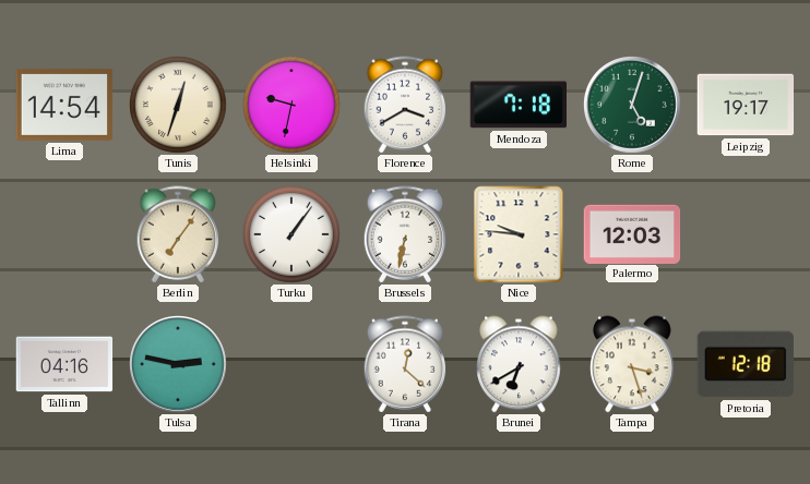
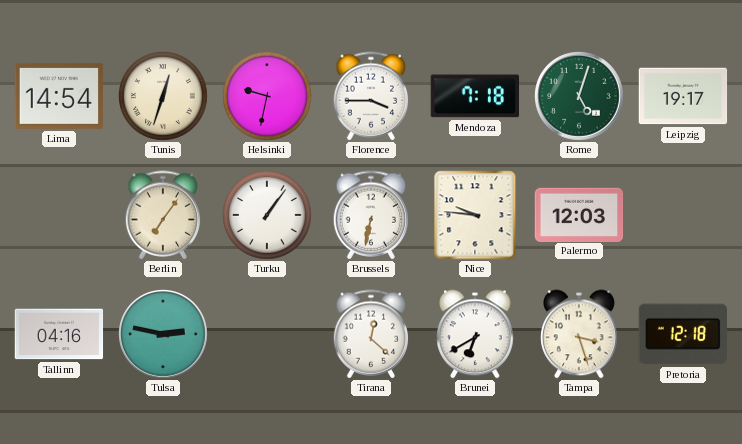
Florence: 3:40 -> 3:45
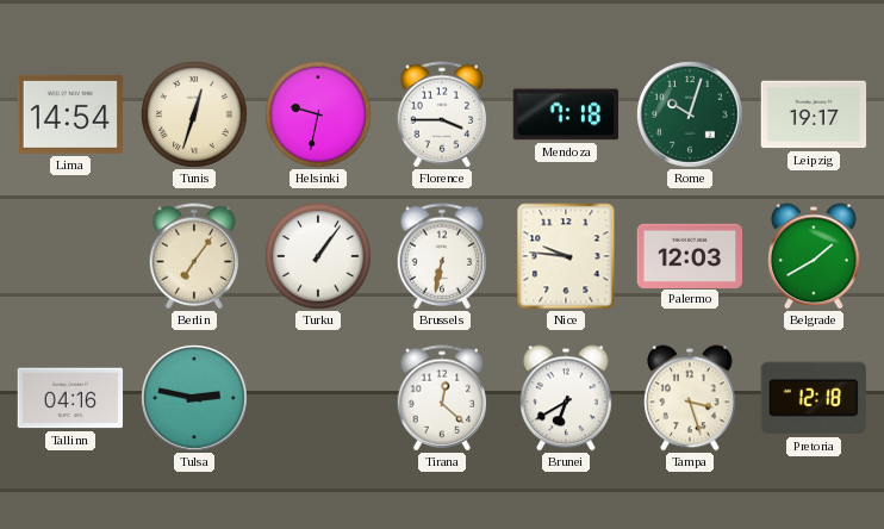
Rome: 5:03 -> 10:03
Belgrade: none -> 1:40
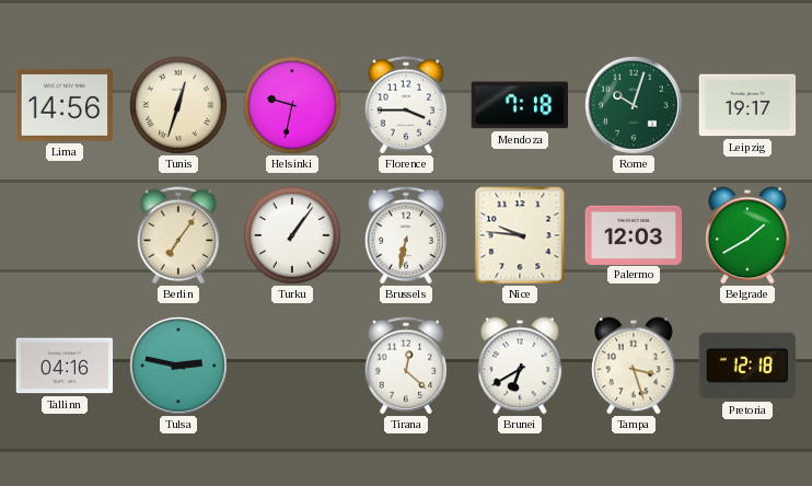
Lima: 14:54 -> 14:56
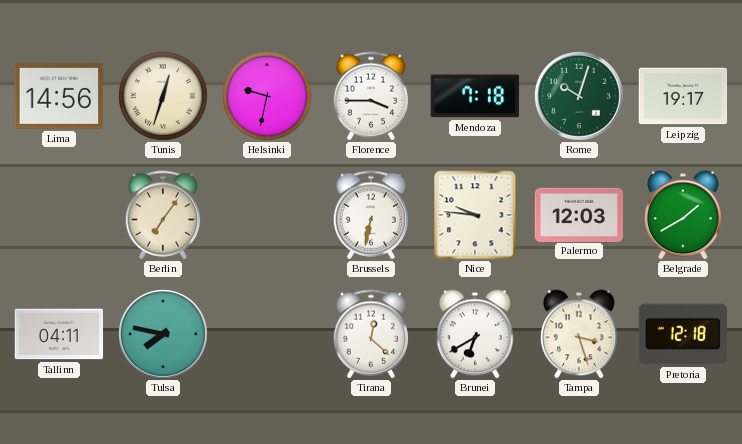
Turku: 1:06 -> none
Tallinn: 04:16 -> 04:11
Tulsa: 2:47 -> 7:47
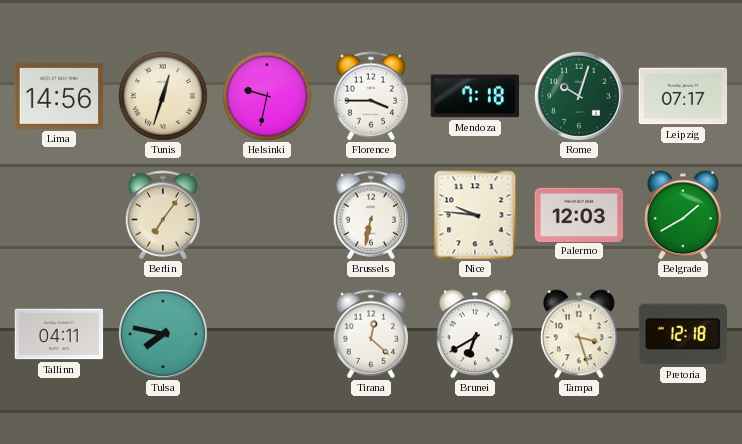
Leipzig: 19:17 -> 07:17
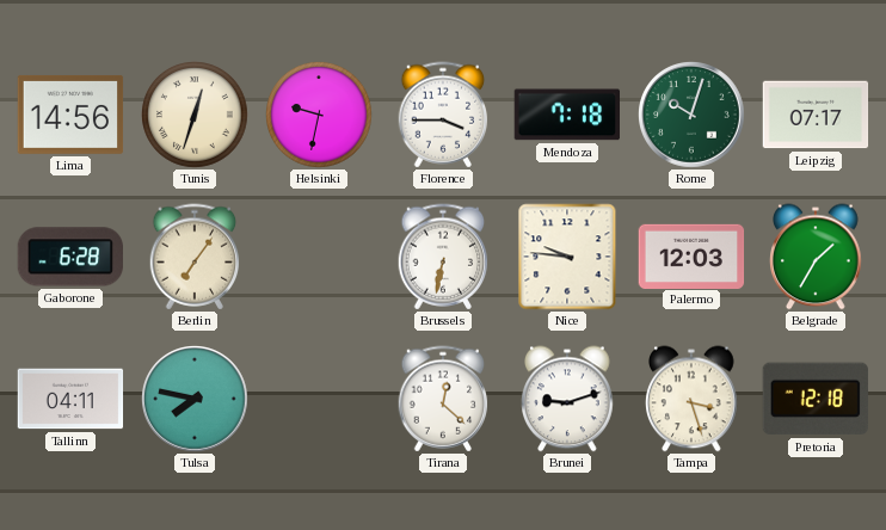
Gaborone: none -> 6:28
Belgrade: 1:40 -> 1:35
Brunei: 6:40 -> 9:12
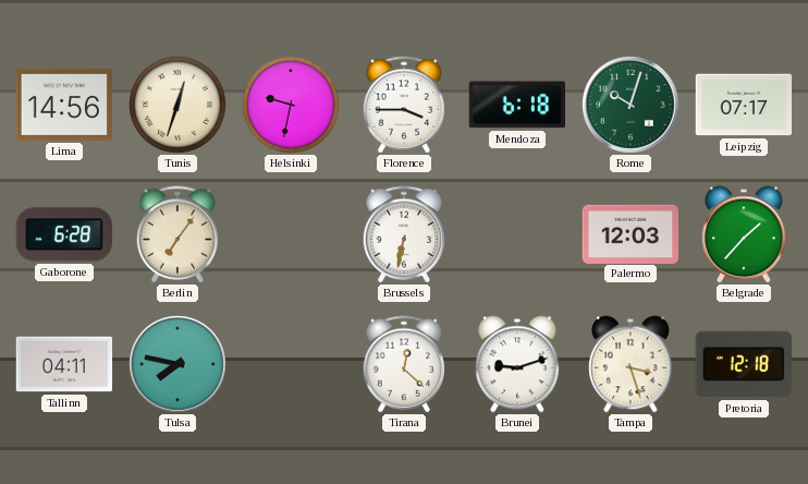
Mendoza: 7:18 -> 6:18
Nice: 9:46 -> none
Belgrade: 1:35 -> 1:37
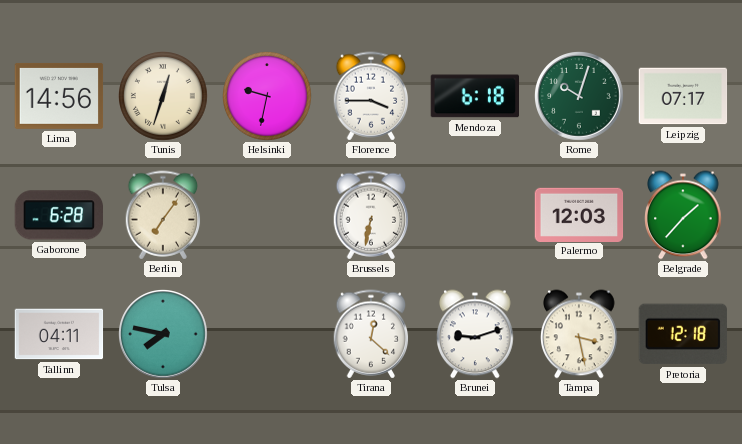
Tampa: 3:27 -> 3:28
